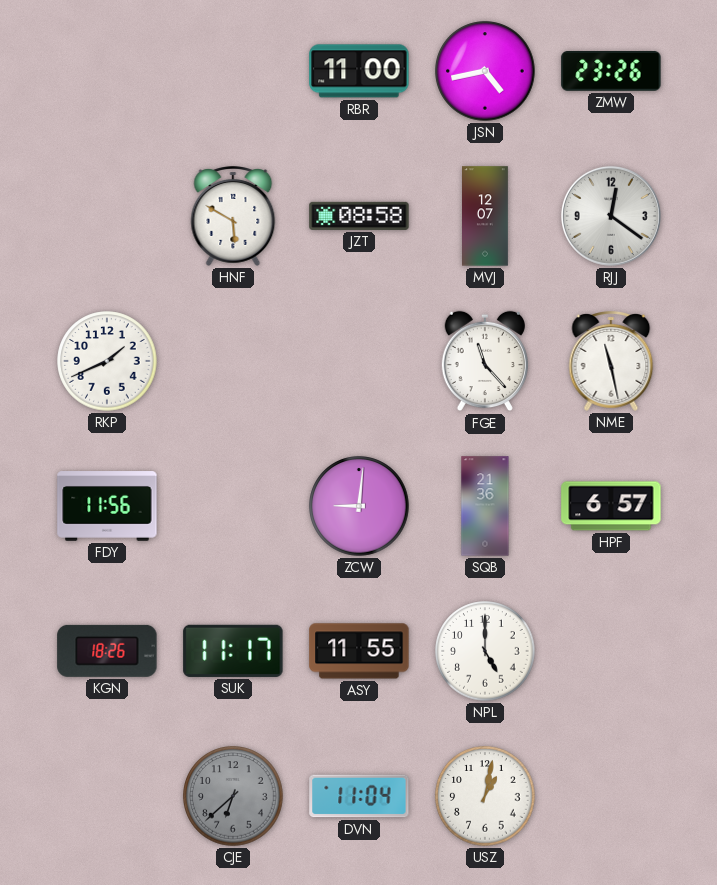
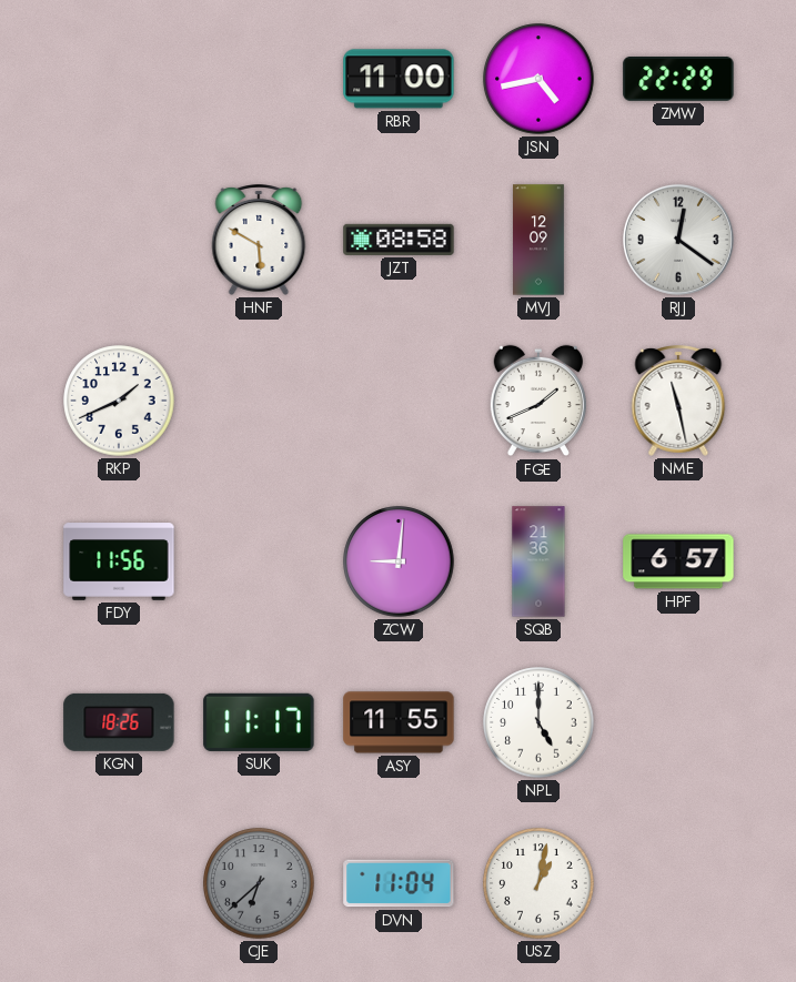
ZMW: 23:26 -> 22:29
MVJ: 12:07 -> 12:09
FGE: 11:23 -> 1:41
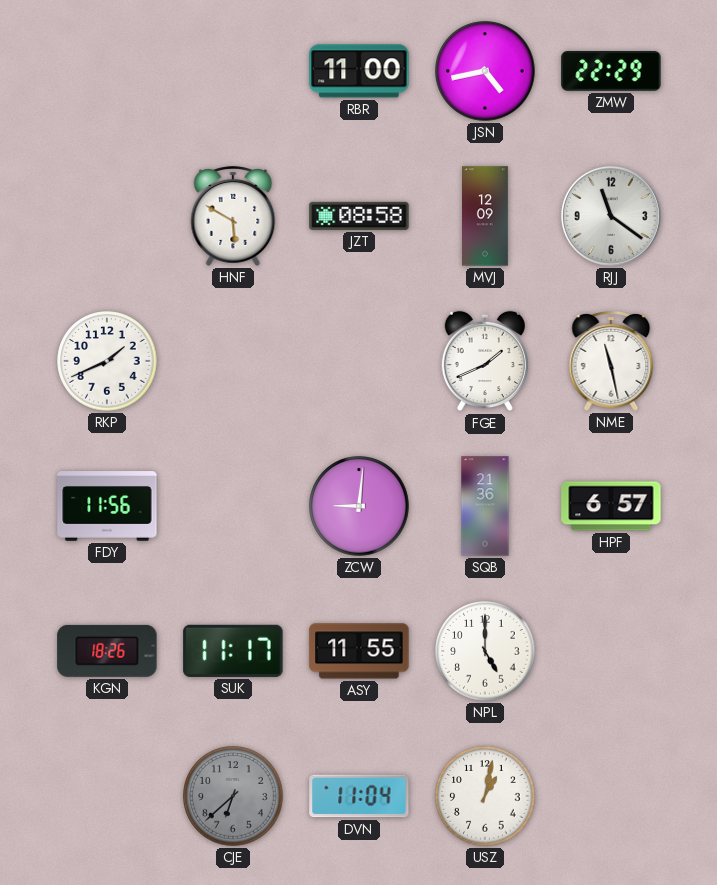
RJJ: 12:21 -> 11:21
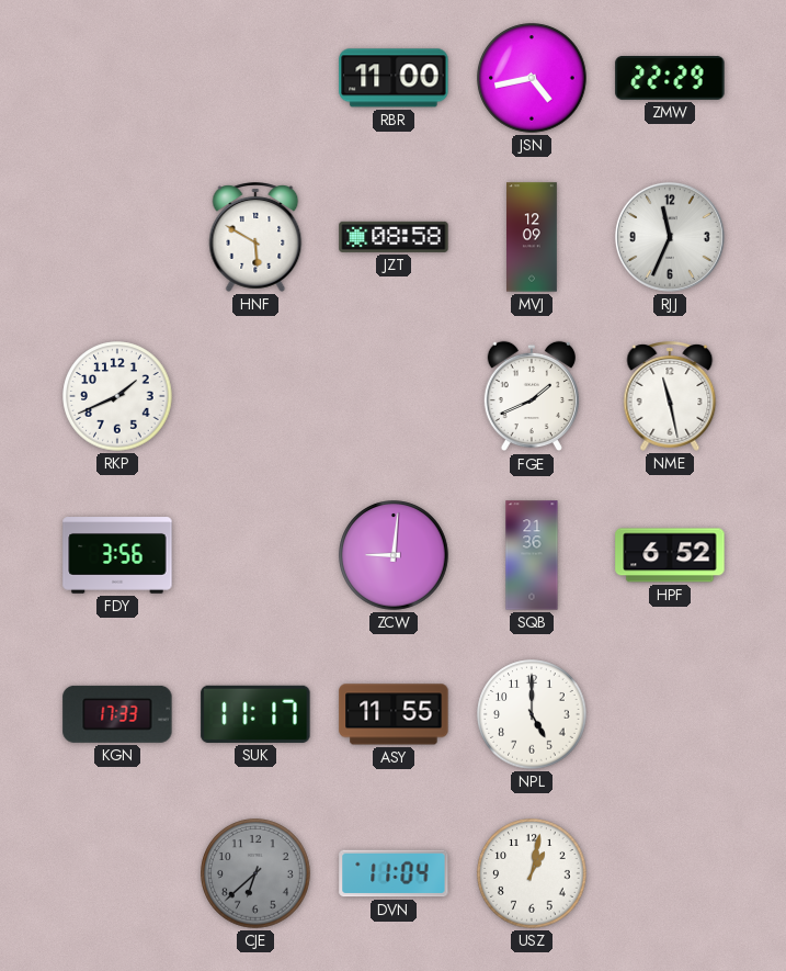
RJJ: 11:21 -> 11:34
FDY: 11:56 -> 3:56
HPF: 6:57 -> 6:52
KGN: 18:26 -> 17:33
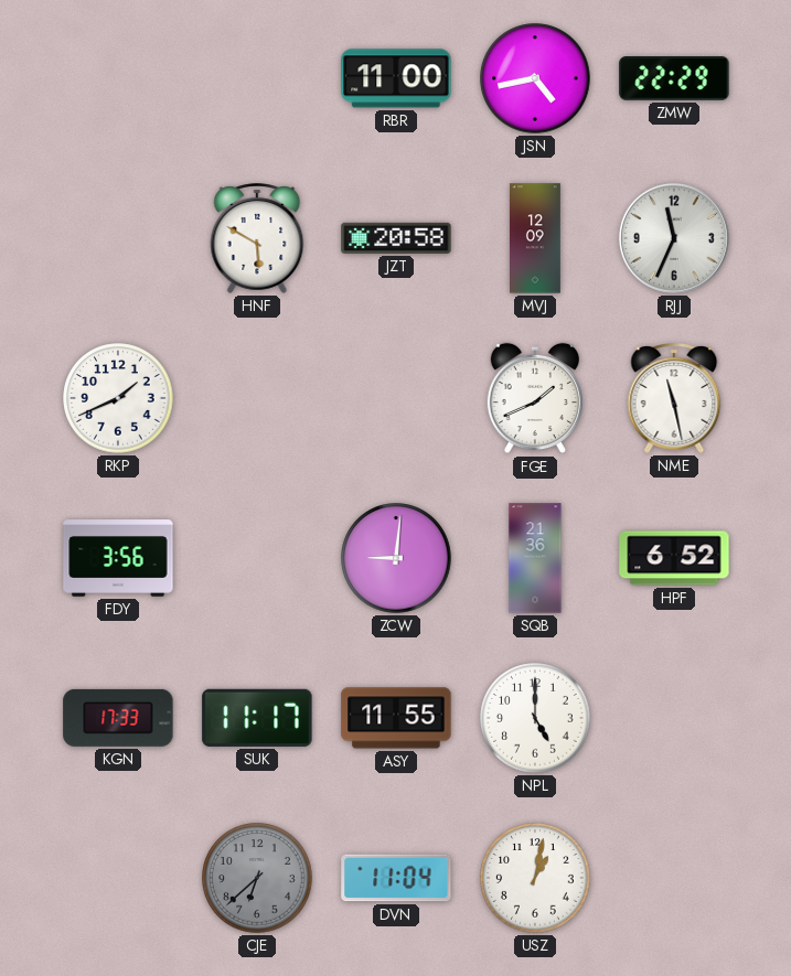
JZT: 08:58 -> 20:58
